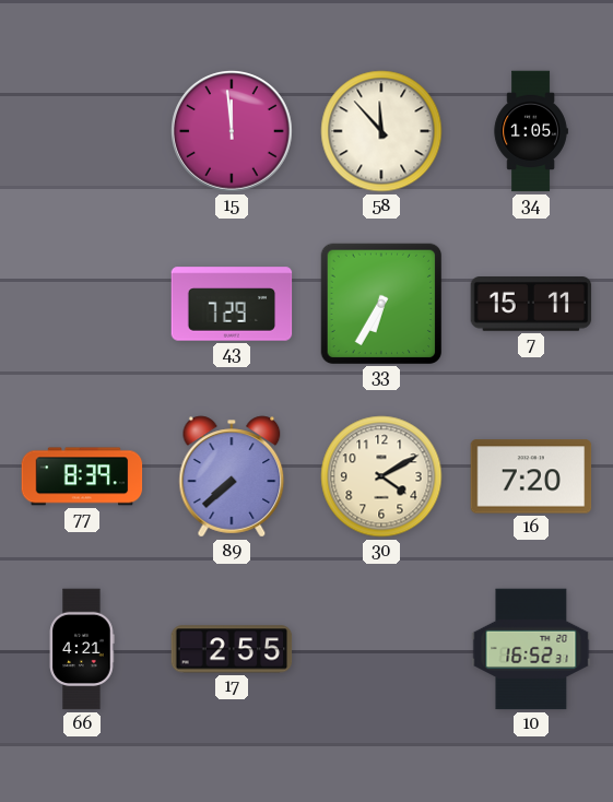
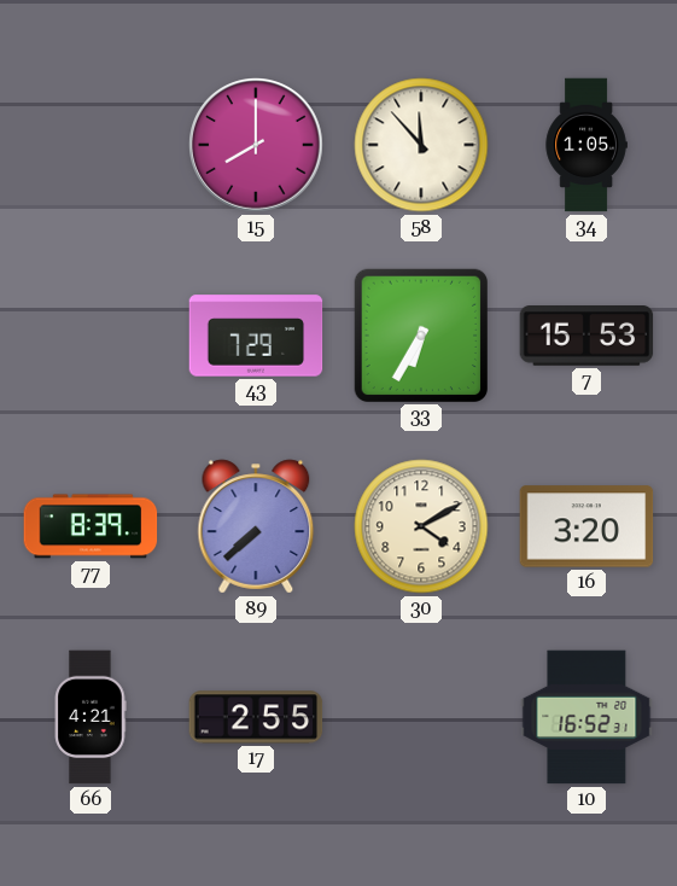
15: 11:59 -> 8:00
7: 15:11 -> 15:53
16: 7:20 -> 3:20
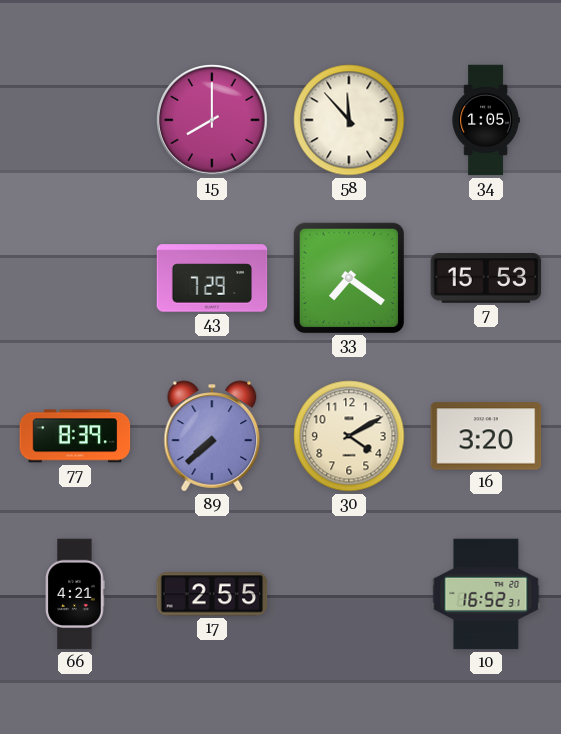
33: 6:35 -> 7:21
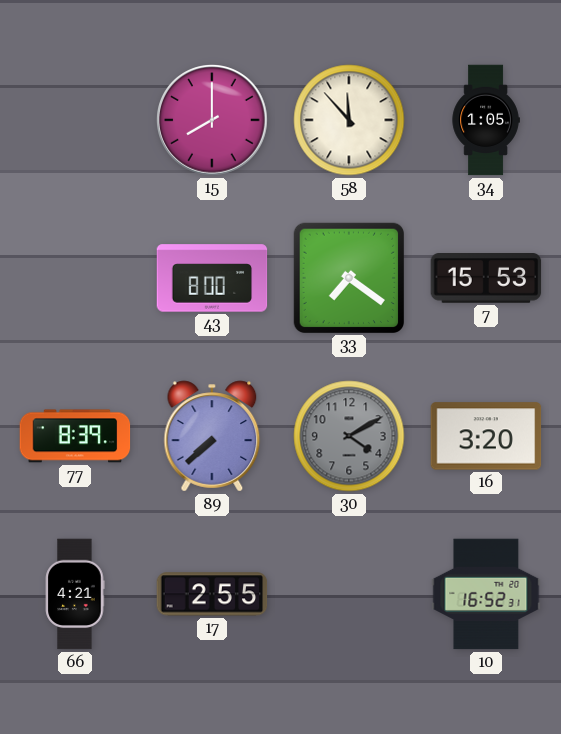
43: 7:29 -> 8:00
30 dial: cream -> grey
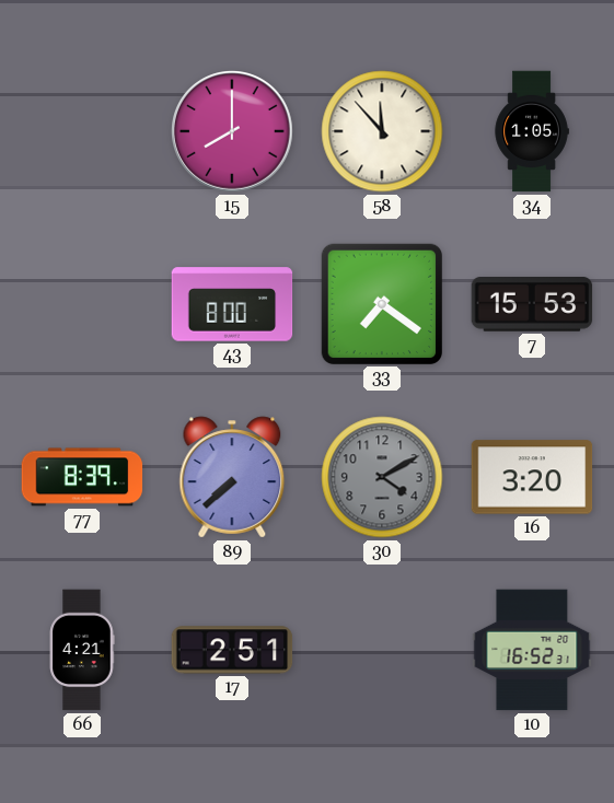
17: 2:55 -> 2:51
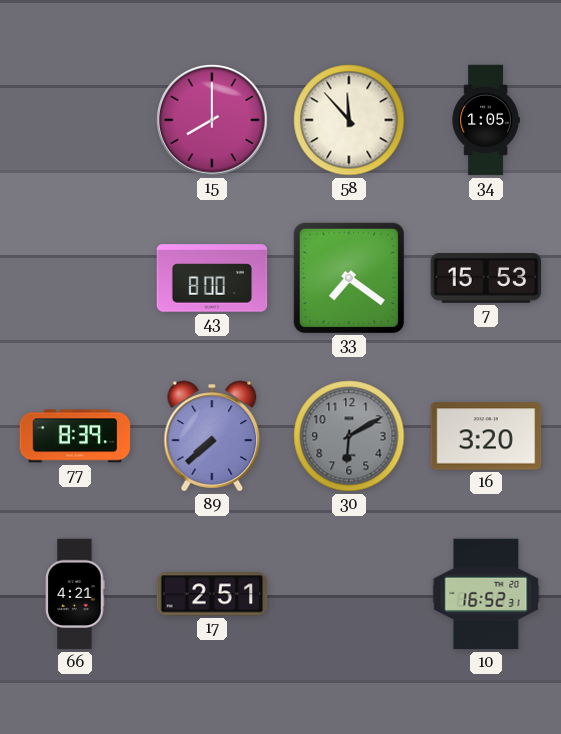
30: 4:10 -> 6:10
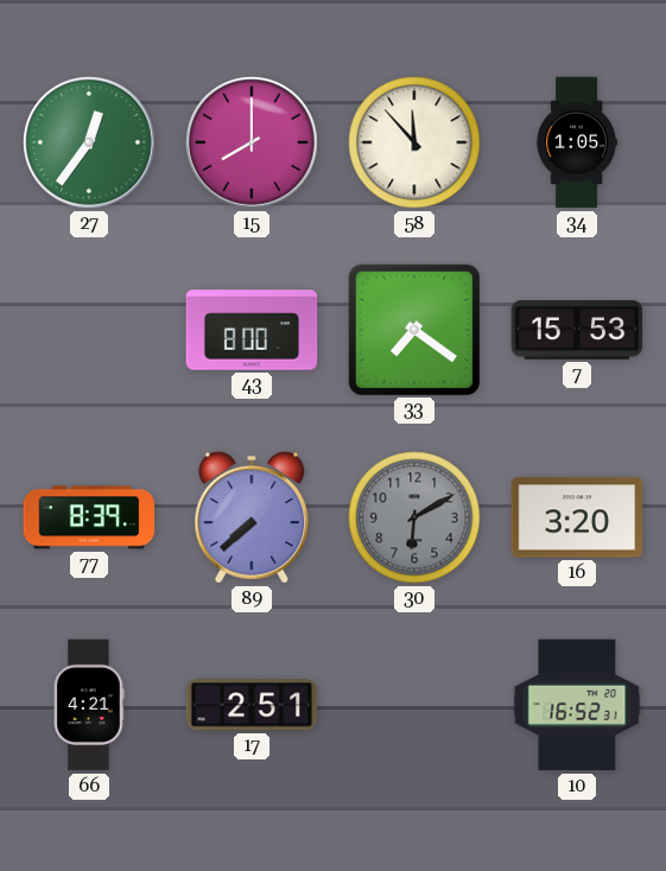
27: none -> 12:36
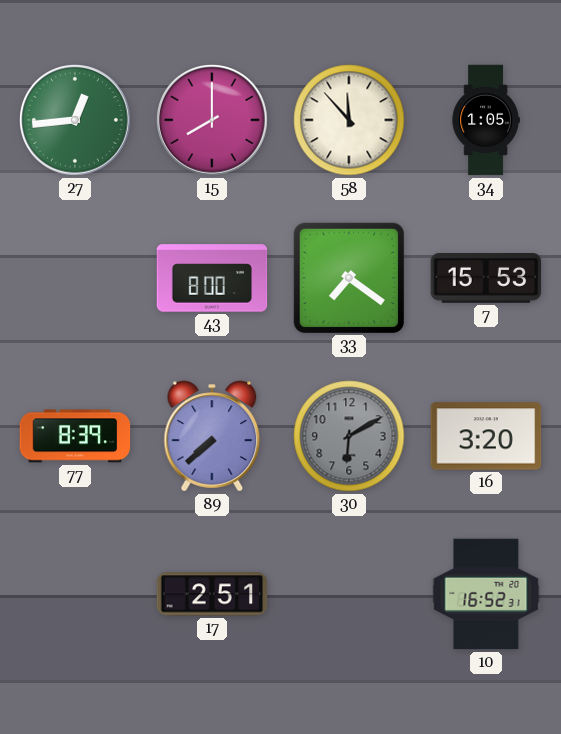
27: 12:36 -> 12:44
66: 4:21 -> none
